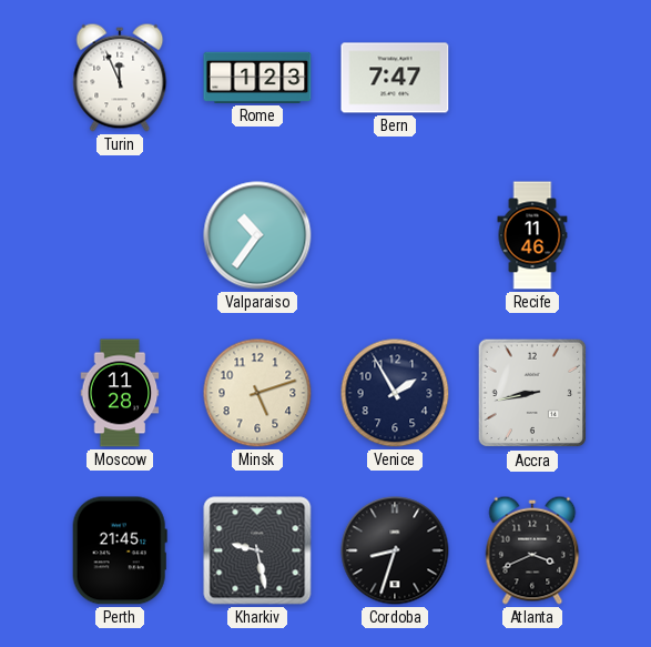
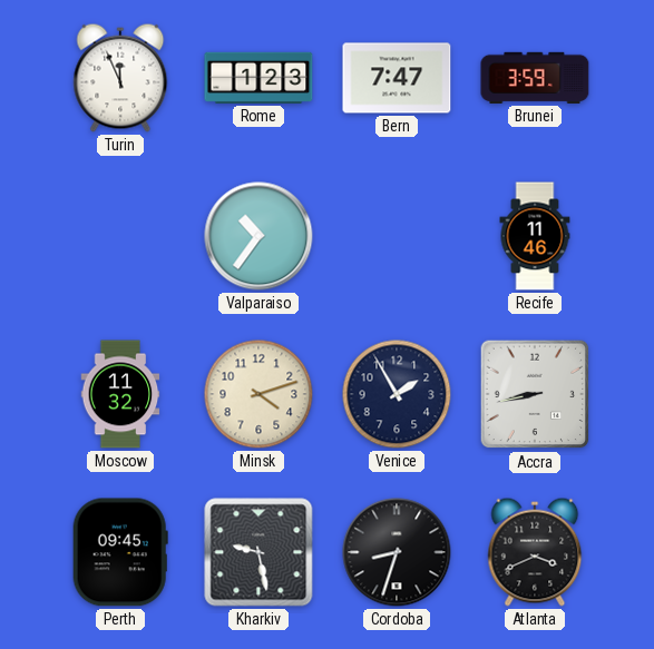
Brunei: none -> 3:59
Moscow: 11:28 -> 11:32
Minsk: 5:12 -> 4:12
Perth: 21:45 -> 09:45
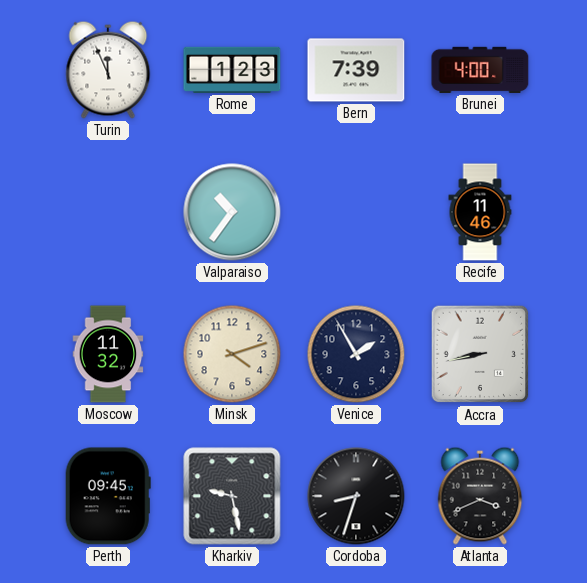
Bern: 7:47 -> 7:39
Brunei: 3:59 -> 4:00
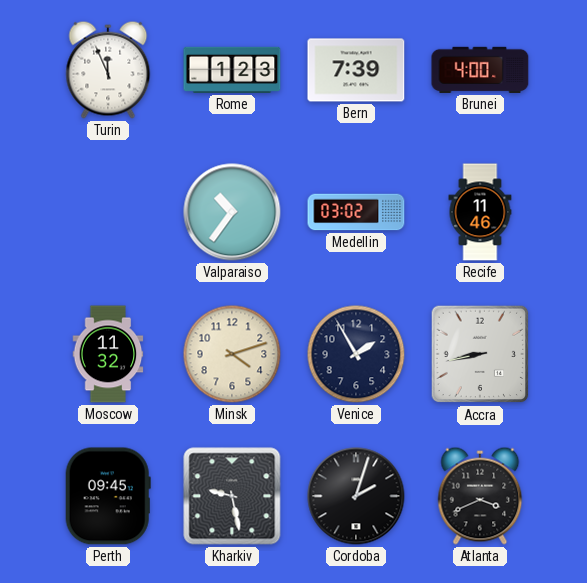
Medellin: none -> 03:02
Cordoba: 8:33 -> 2:03
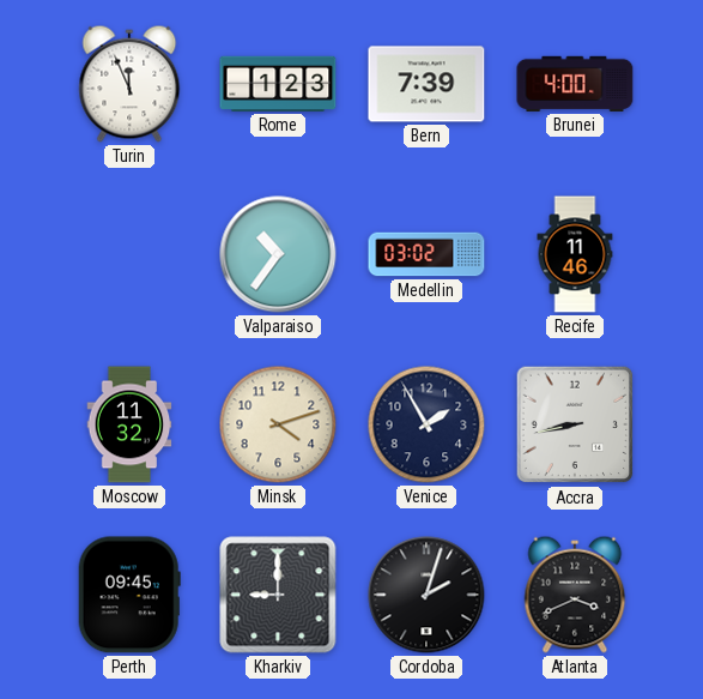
Kharkiv: 9:28 -> 9:00
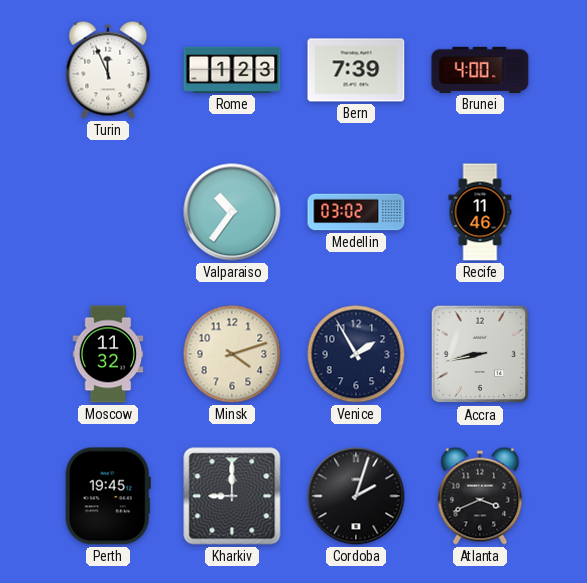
Perth: 09:45 -> 19:45
